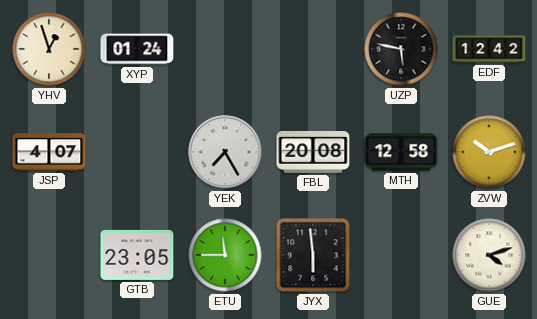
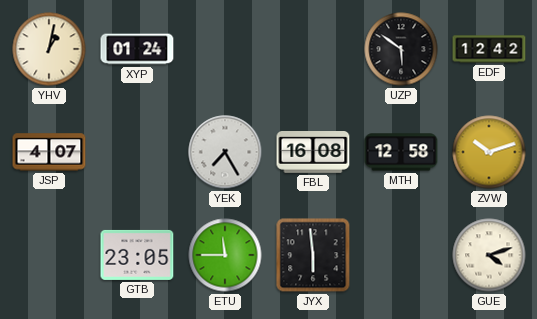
YHV: 12:57 -> 1:02
UZP: 5:47 -> 5:51
FBL: 20:08 -> 16:08
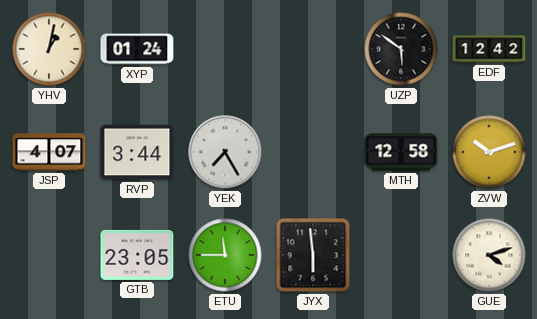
RVP: none -> 3:44
FBL: 16:08 -> none
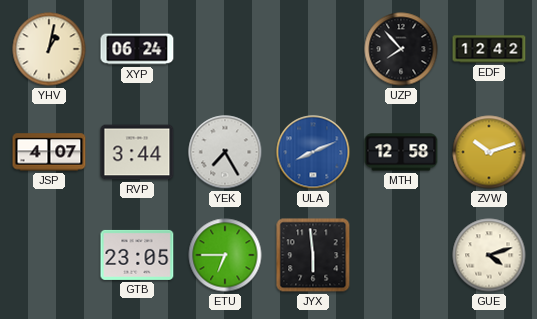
XYP: 01:24 -> 06:24
UZP: 5:51 -> 7:53
ULA: none -> 8:11
ETU: 11:45 -> 6:45
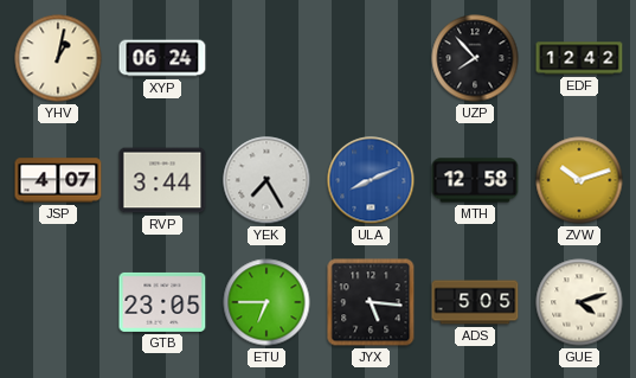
JYX: 5:59 -> 5:16
ADS: none -> 5:05
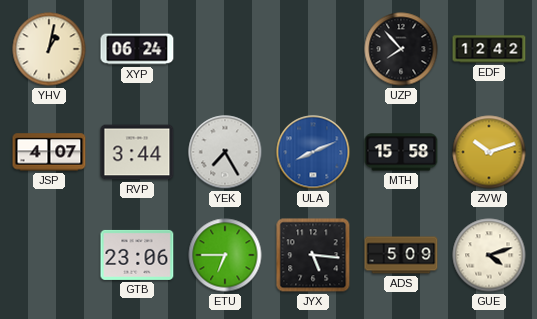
MTH: 12:58 -> 15:58
GTB: 23:05 -> 23:06
ADS: 5:05 -> 5:09
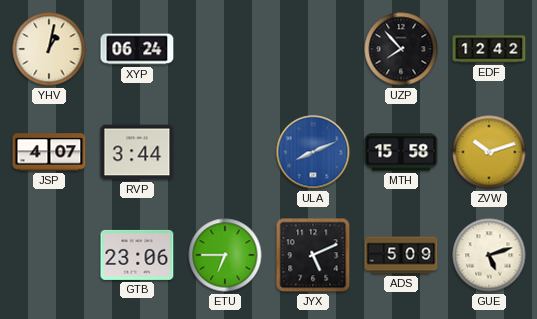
YEK: 7:25 -> none
JYX: 5:16 -> 5:11
GUE: 4:12 -> 5:12
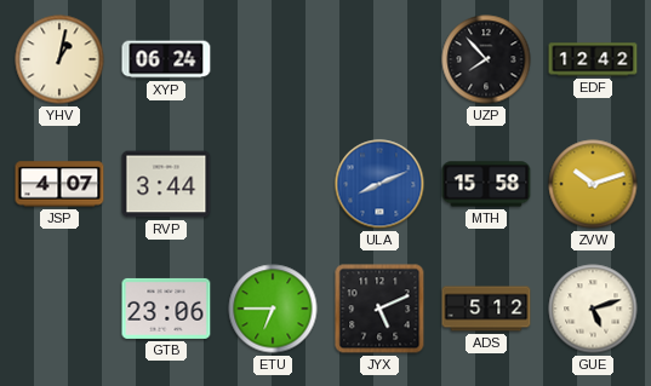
ADS: 5:09 -> 5:12
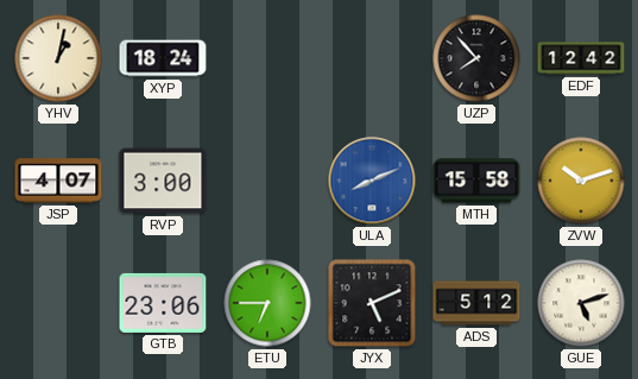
XYP: 06:24 -> 18:24
RVP: 3:44 -> 3:00
